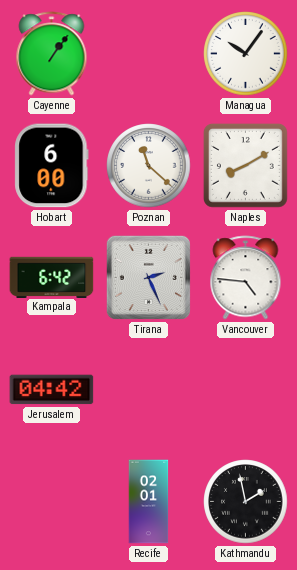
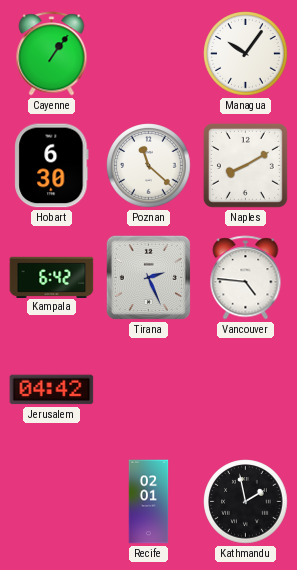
Hobart: 6:00 -> 6:30
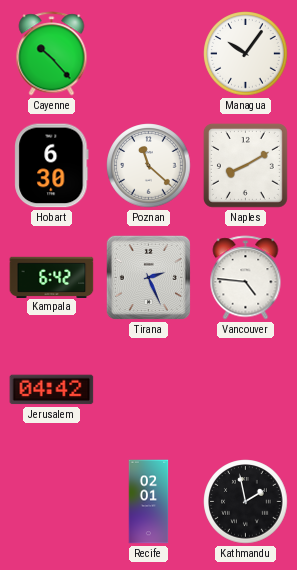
Cayenne: 1:06 -> 10:23
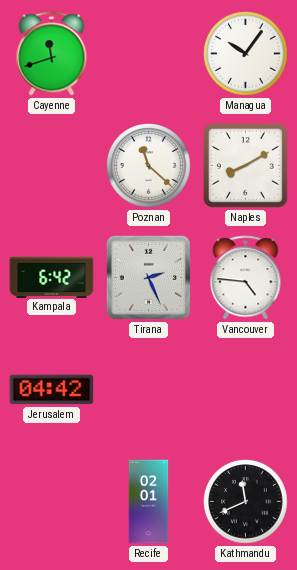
Cayenne: 10:23 -> 11:42
Hobart: 6:30 -> none
Kathmandu: 1:58 -> 11:41
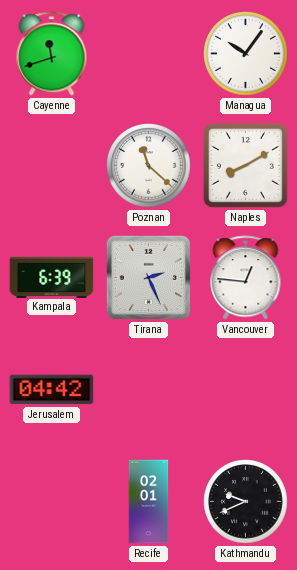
Kampala: 6:42 -> 6:39
Vancouver: 4:46 -> 12:46
Kathmandu: 11:41 -> 9:41
